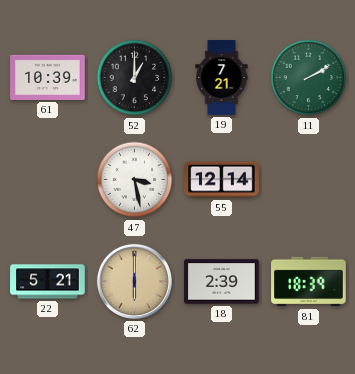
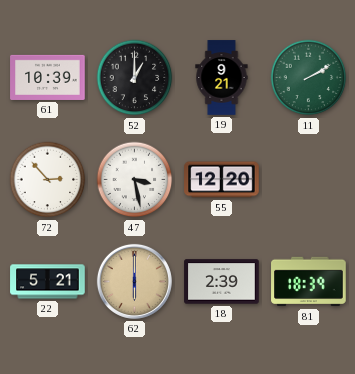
19: 7:21 -> 9:21
72: none -> 2:53
55: 12:14 -> 12:20
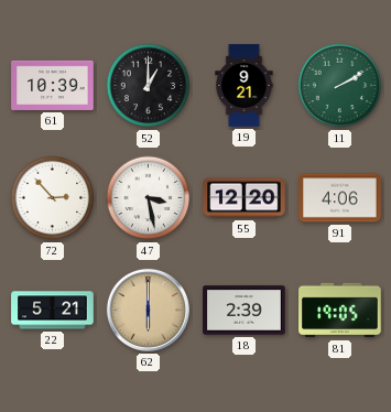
91: none -> 4:06
81: 18:39 -> 19:05
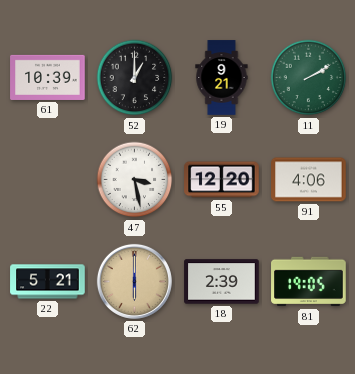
72: 2:53 -> none
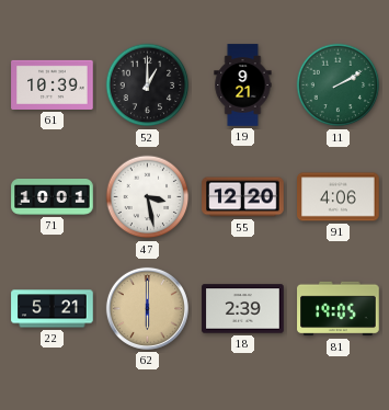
71: none -> 10:01
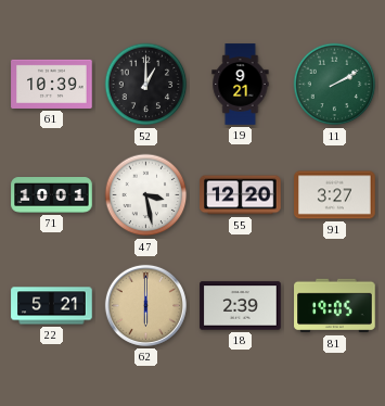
91: 4:06 -> 3:27
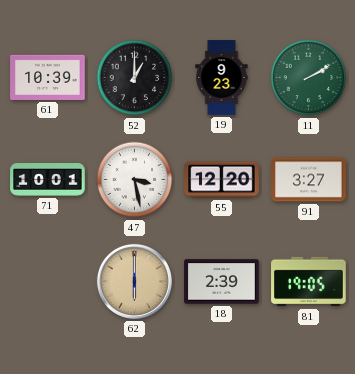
19: 9:21 -> 9:23
22: 5:21 -> none
